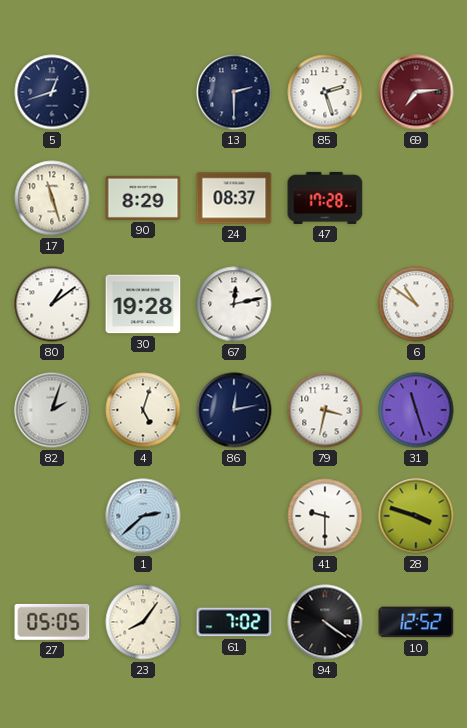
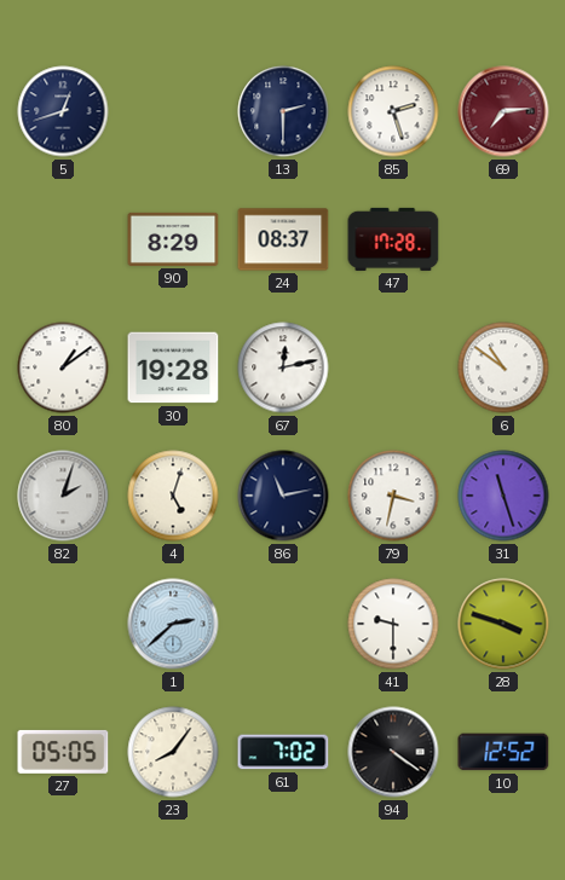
17: 11:27 -> none
86: 12:13 -> 11:13
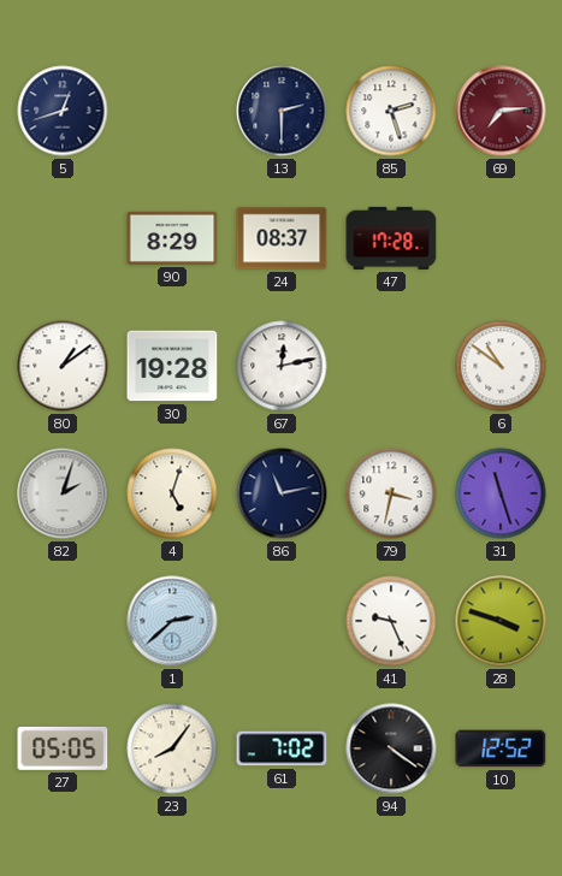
41: 9:30 -> 9:26
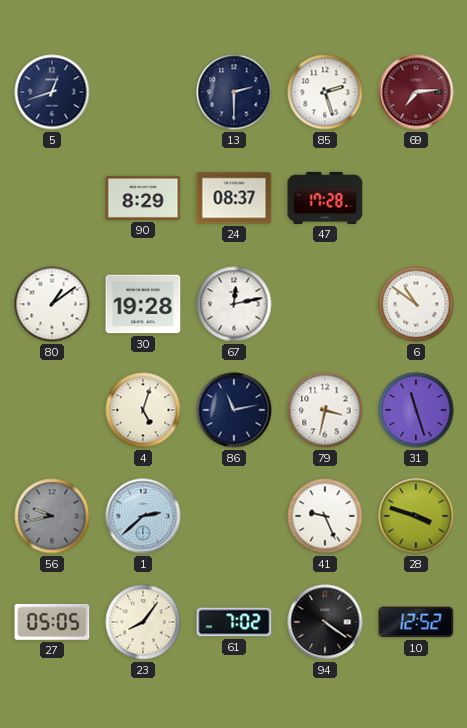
82: 2:03 -> none
56: none -> 9:43
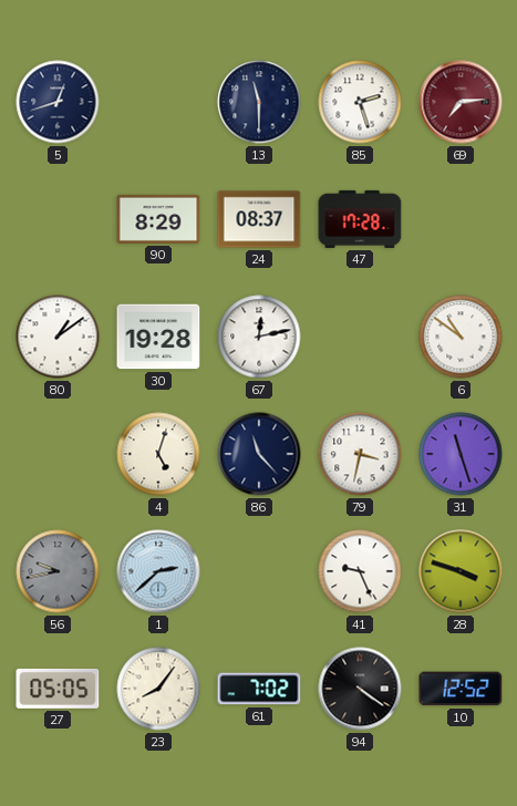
13: 2:30 -> 11:30
86: 11:13 -> 11:23
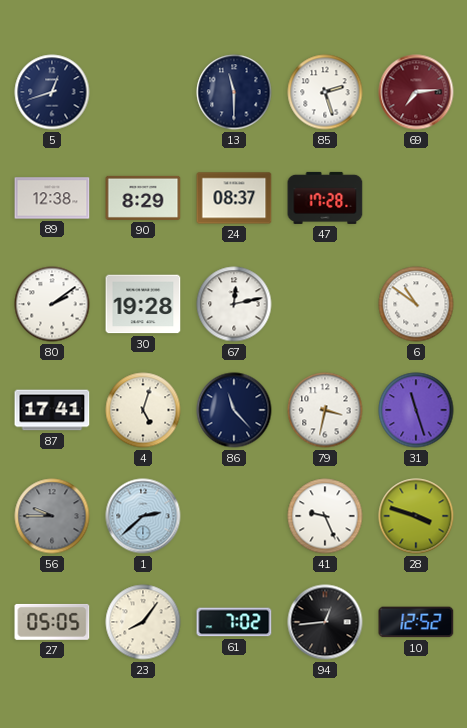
89: none -> 12:38
80: 1:09 -> 2:09
87: none -> 17:41
56: 9:43 -> 9:45
94: 4:21 -> 12:44
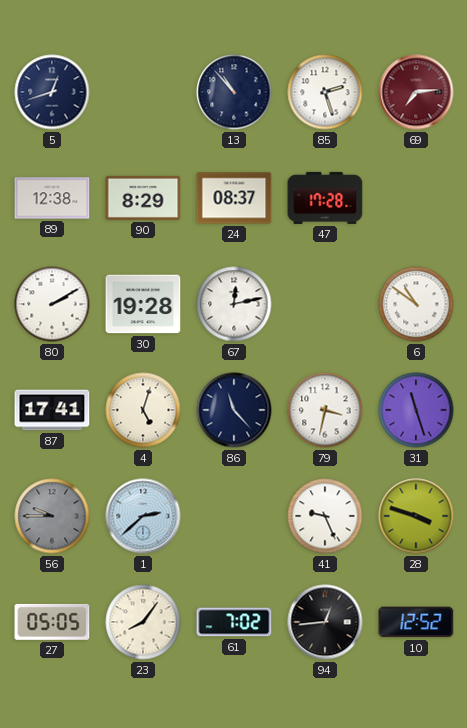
13: 11:30 -> 10:53
80: 2:09 -> 2:10
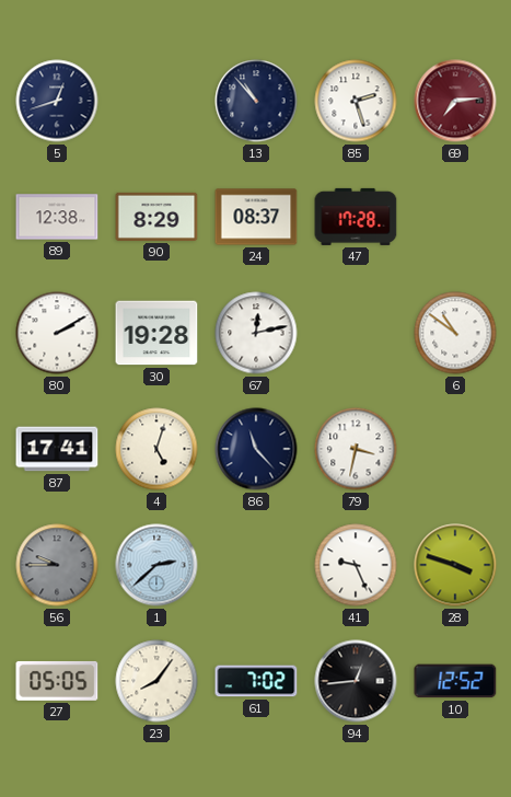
31: 11:27 -> none
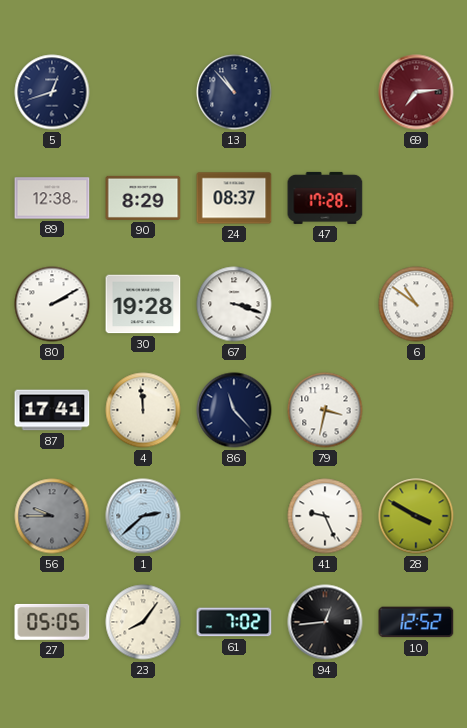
85: 2:27 -> none
67: 12:13 -> 3:18
4: 5:03 -> 11:59
28: 3:48 -> 3:50
